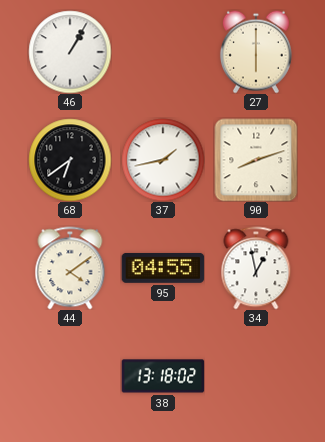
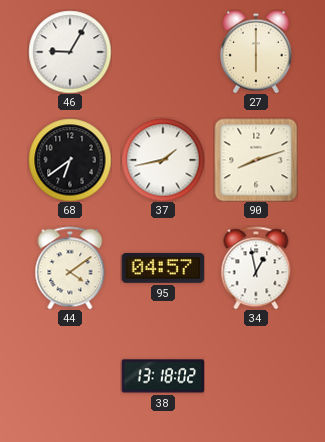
46: 1:05 -> 9:05
95: 04:55 -> 04:57
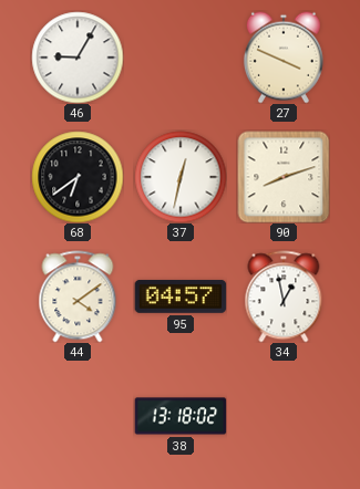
27: 6:00 -> 3:49
37: 1:43 -> 12:32
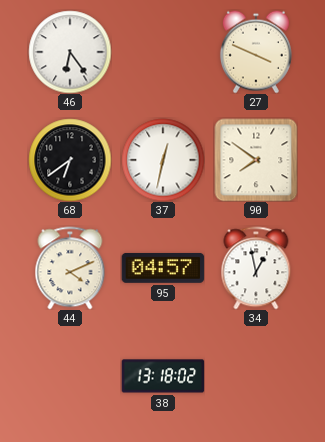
46: 9:05 -> 6:24
90: 8:12 -> 7:51
44: 4:09 -> 4:11
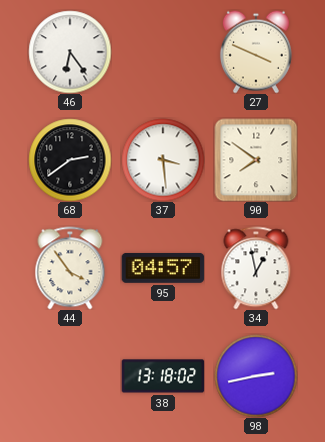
68: 6:39 -> 2:39
37: 12:32 -> 3:29
44: 4:11 -> 3:54
98: none -> 2:43
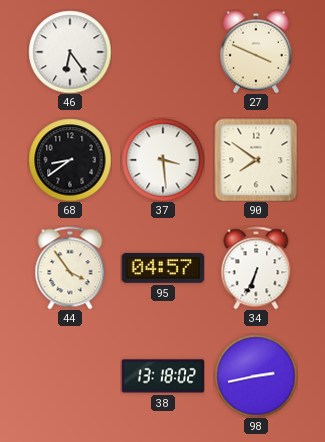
68: 2:39 -> 8:39
34: 12:58 -> 6:34
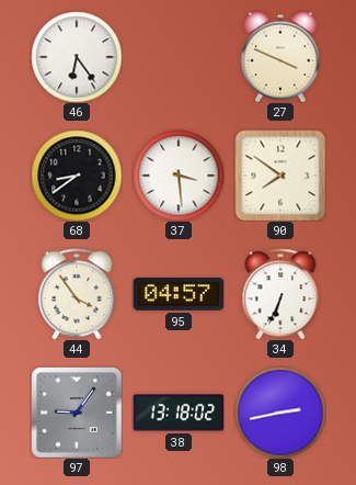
97: none -> 9:06
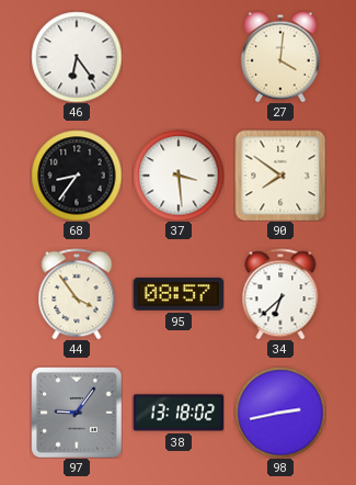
27: 3:49 -> 4:01
68: 8:39 -> 8:36
95: 04:57 -> 08:57
34: 6:34 -> 6:38
